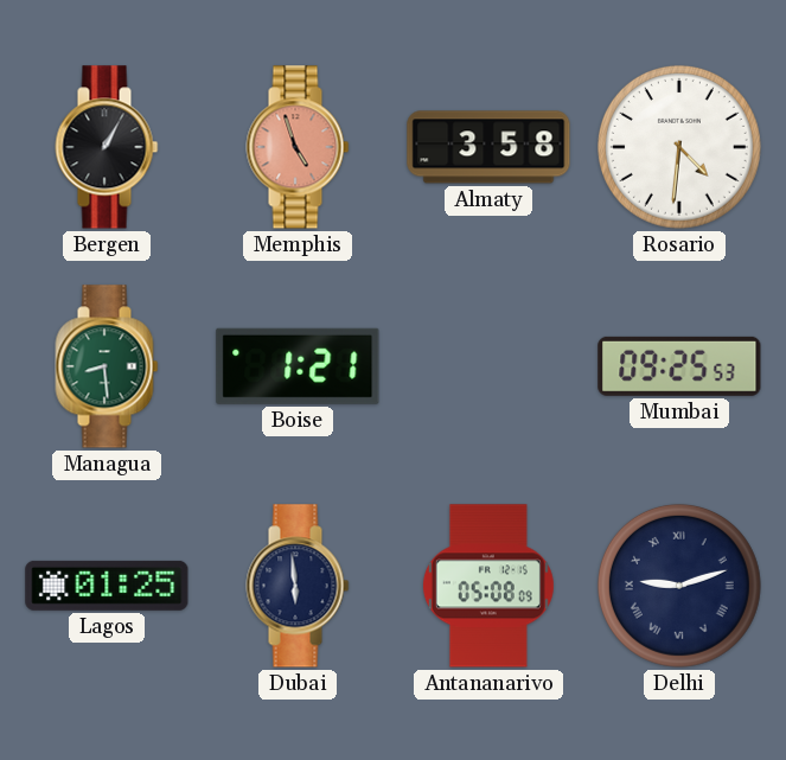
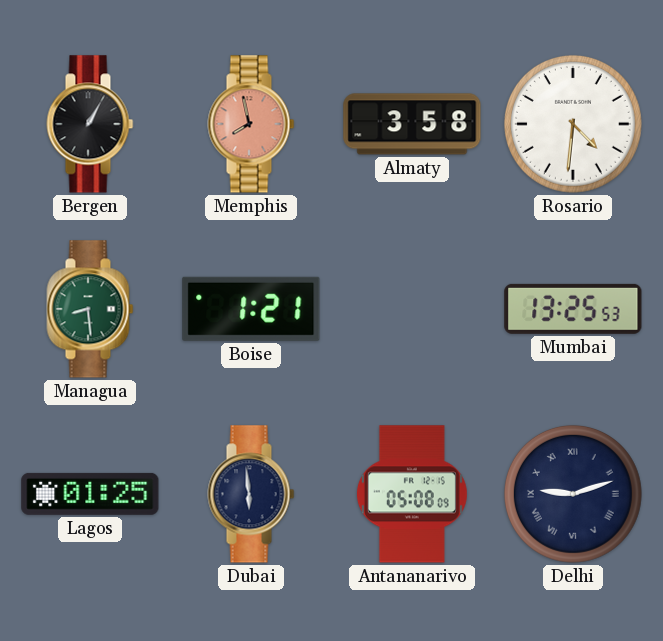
Memphis: 4:57 -> 7:58
Mumbai: 09:25 -> 13:25
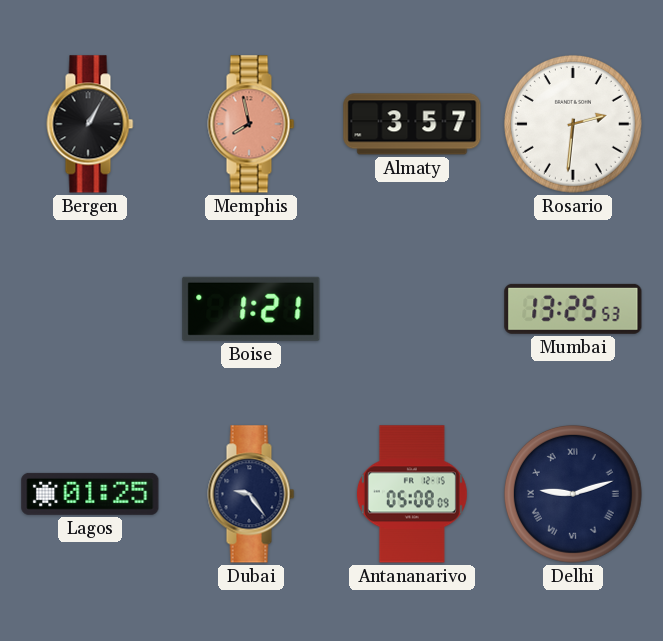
Almaty: 3:58 -> 3:57
Rosario: 4:31 -> 2:31
Managua: 8:29 -> none
Dubai: 5:59 -> 9:24
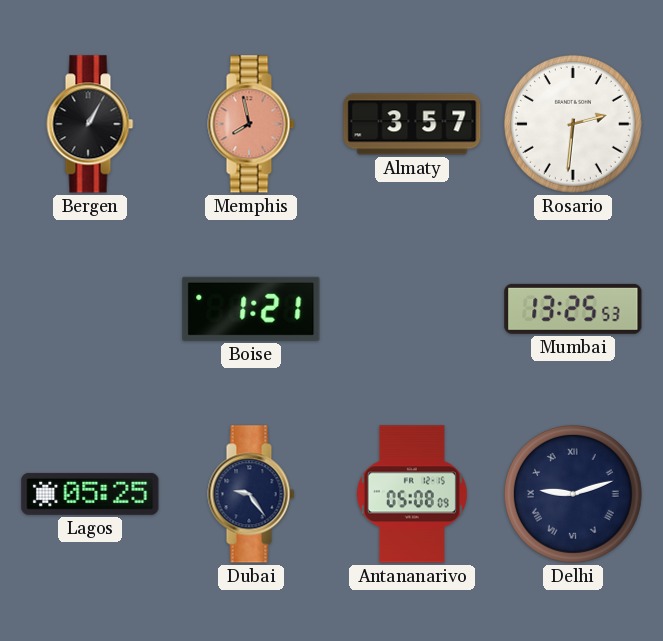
Lagos: 01:25 -> 05:25
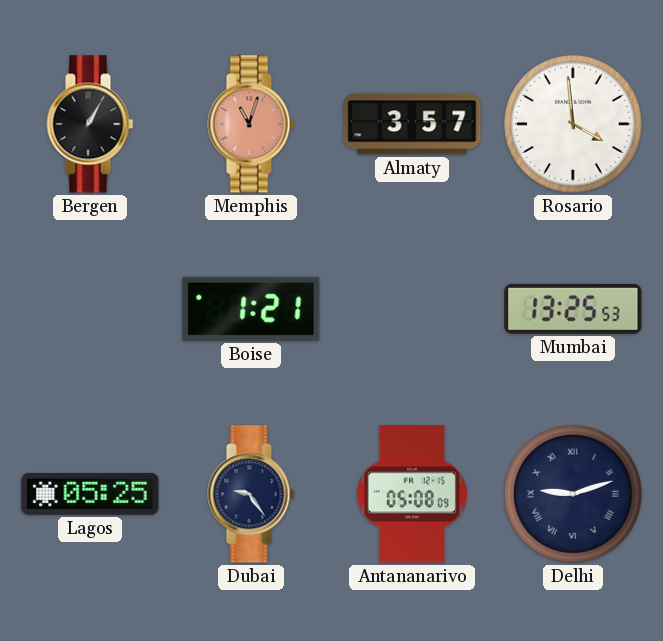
Memphis: 7:58 -> 11:03
Rosario: 2:31 -> 3:59
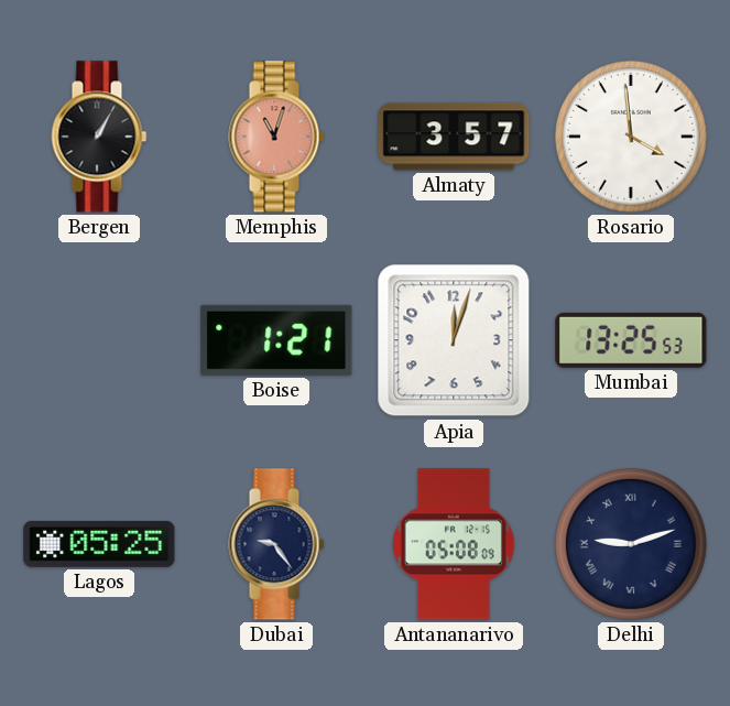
Apia: none -> 12:03
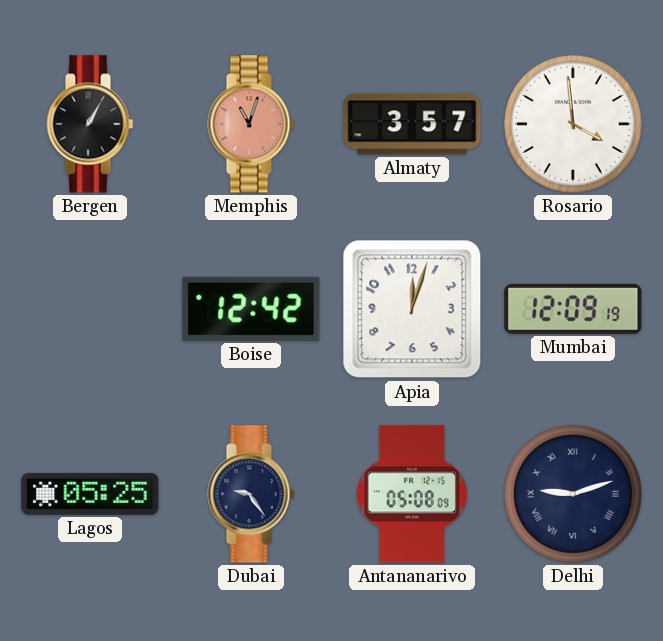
Boise: 1:21 -> 12:42
Mumbai: 13:25 -> 12:09
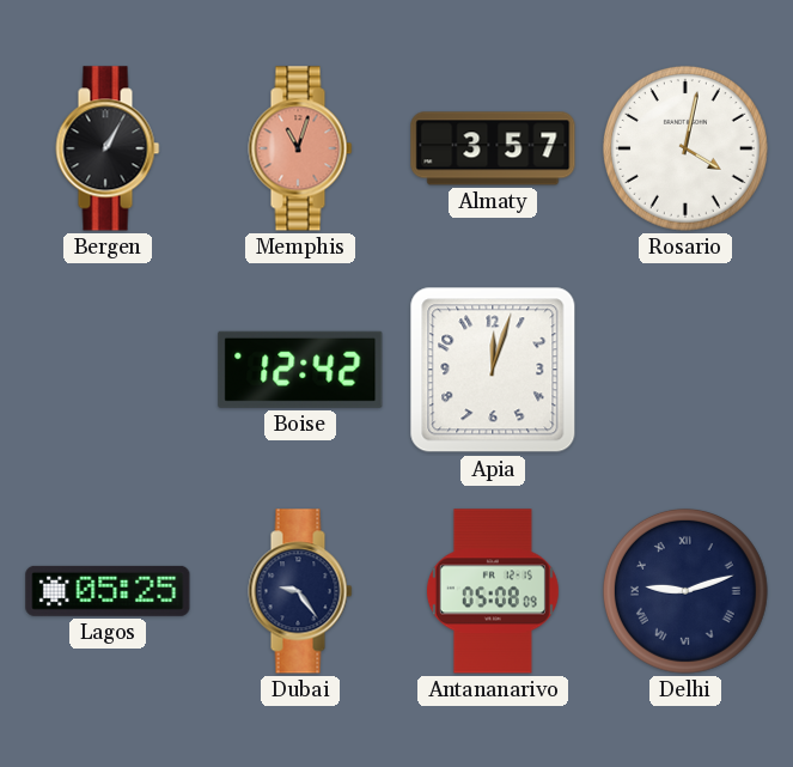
Rosario: 3:59 -> 4:02
Mumbai: 12:09 -> none
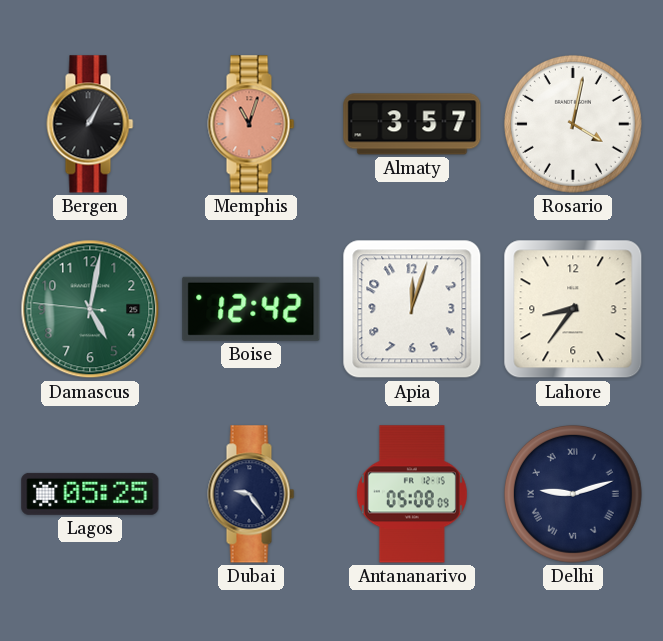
Damascus: none -> 5:01
Lahore: none -> 8:36
